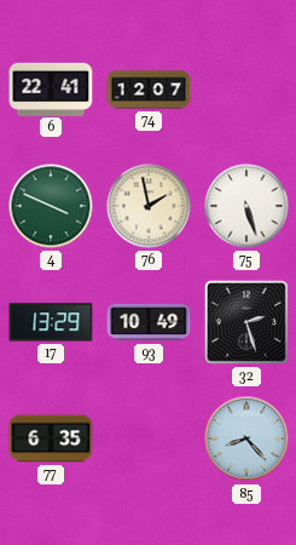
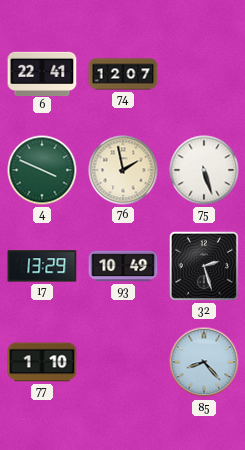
77: 6:35 -> 1:10
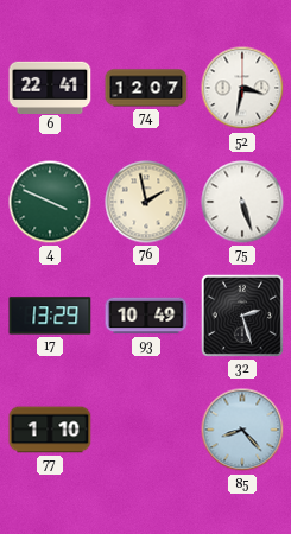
52: none -> 3:32
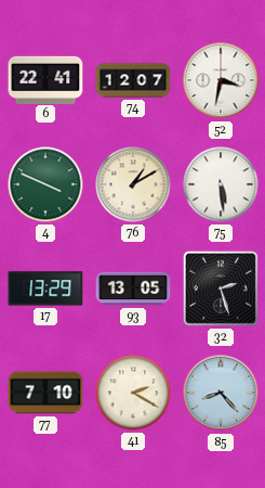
76: 1:58 -> 1:10
75: 5:27 -> 5:29
93: 10:49 -> 13:05
77: 1:10 -> 7:10
41: none -> 2:20
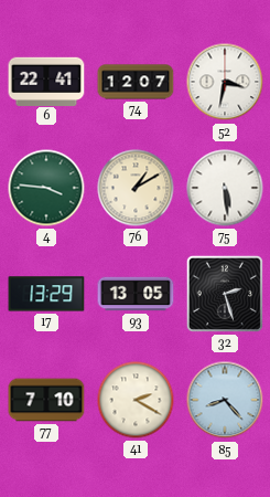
4: 3:49 -> 3:46
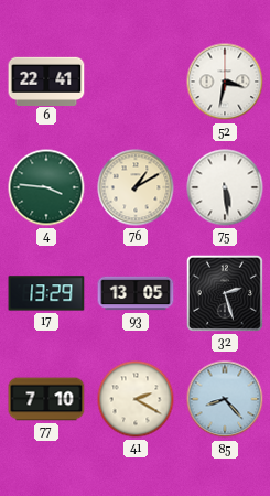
74: 12:07 -> none
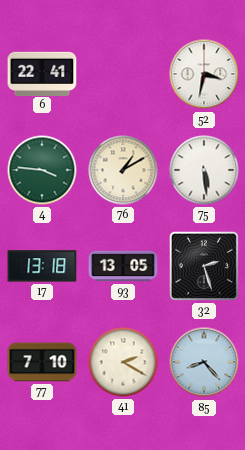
17: 13:29 -> 13:18
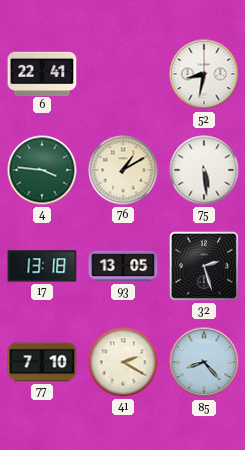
52: 3:32 -> 8:32
